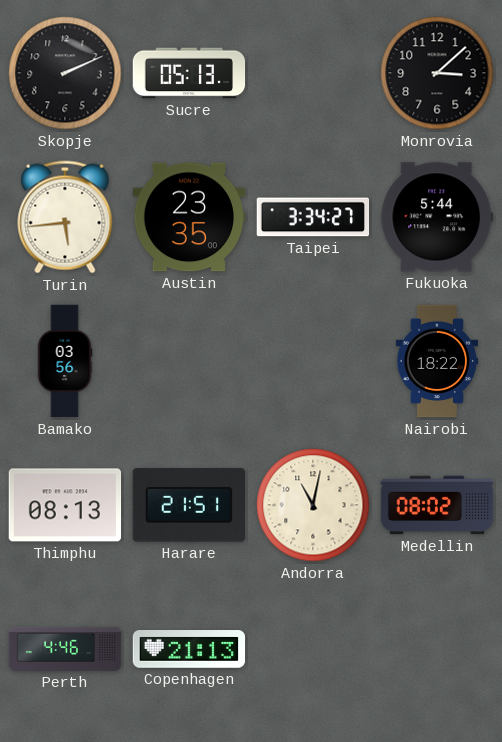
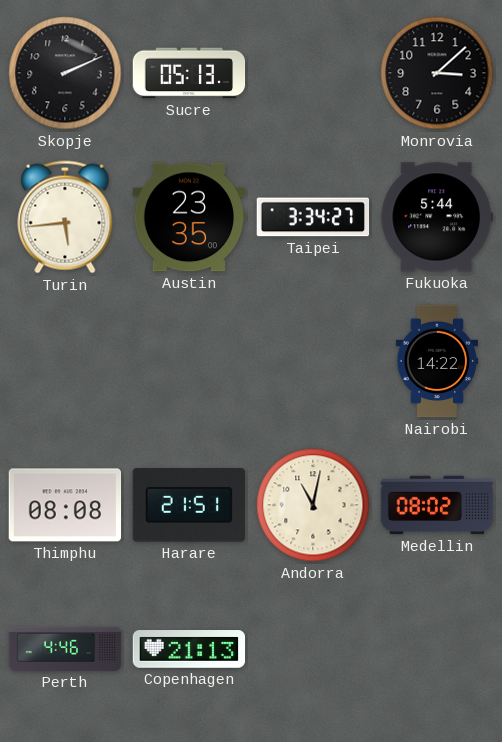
Bamako: 03:56 -> none
Nairobi: 18:22 -> 14:22
Thimphu: 08:13 -> 08:08
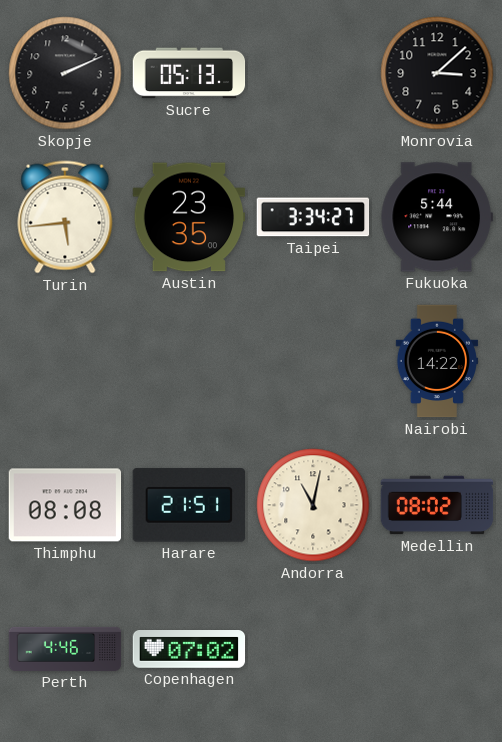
Copenhagen: 21:13 -> 07:02
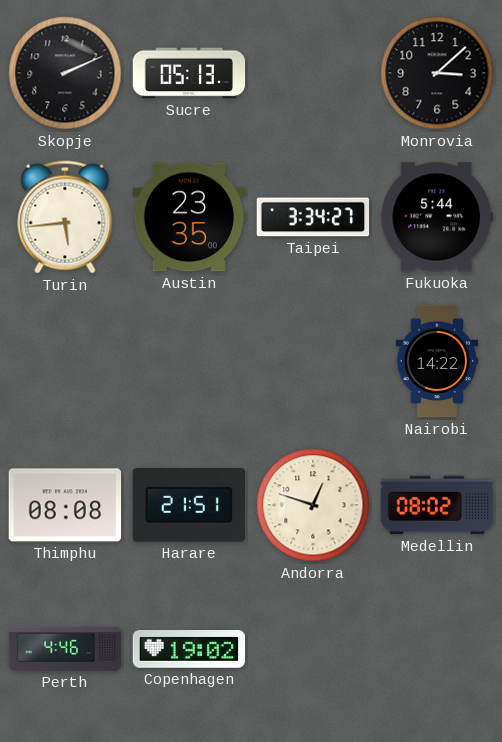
Andorra: 11:02 -> 12:48
Copenhagen: 07:02 -> 19:02
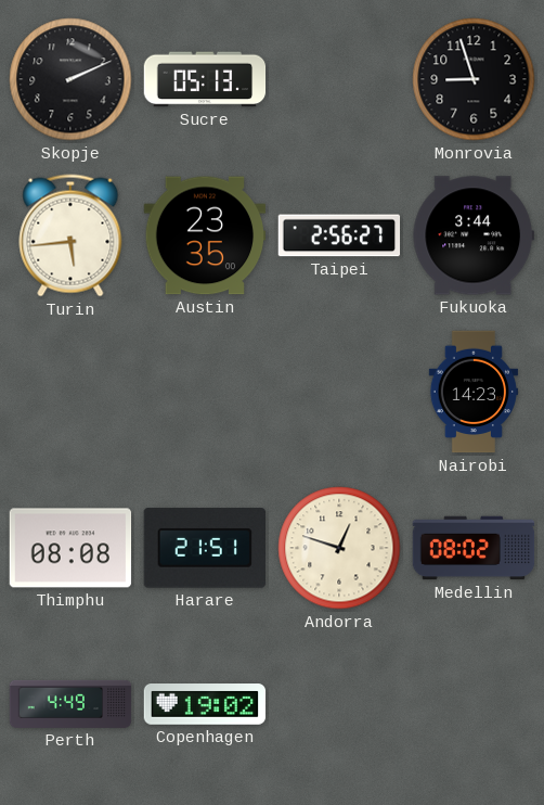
Monrovia: 3:08 -> 8:57
Taipei: 3:34 -> 2:56
Fukuoka: 5:44 -> 3:44
Nairobi: 14:22 -> 14:23
Perth: 4:46 -> 4:49
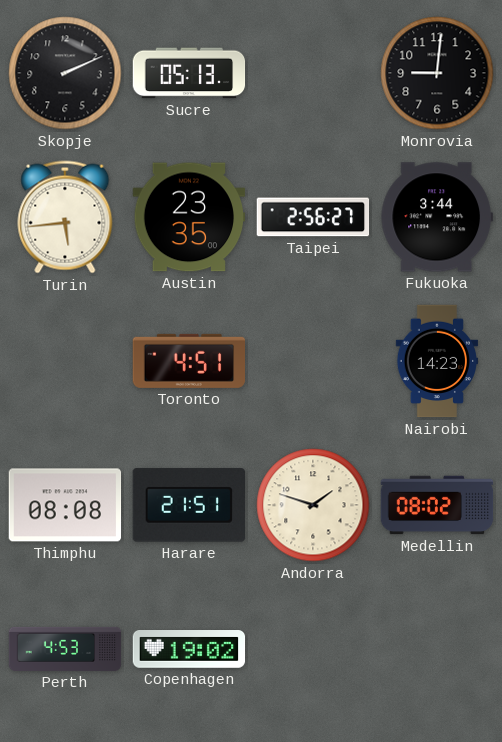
Monrovia: 8:57 -> 9:01
Toronto: none -> 4:51
Andorra: 12:48 -> 1:48
Perth: 4:49 -> 4:53
